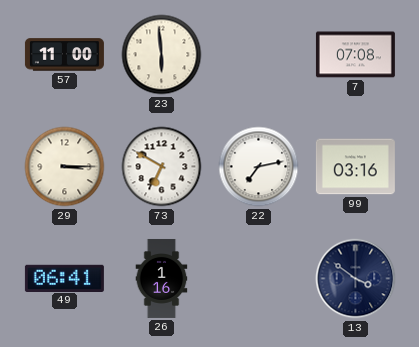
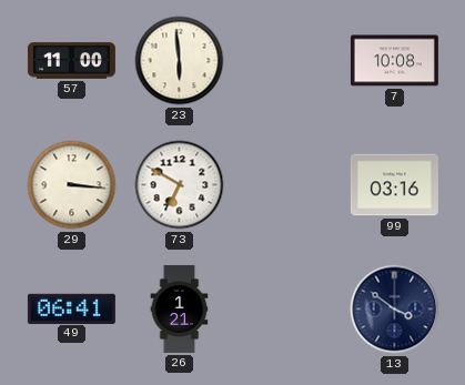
7: 07:08 -> 10:08
29: 3:15 -> 3:16
22: 7:13 -> none
26: 1:16 -> 1:21
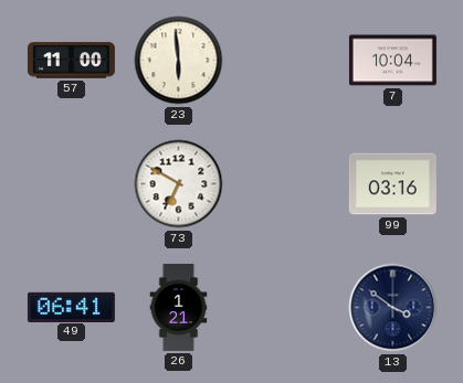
7: 10:08 -> 10:04
29: 3:16 -> none
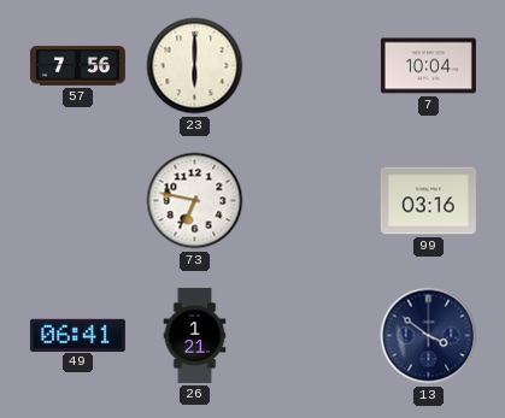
57: 11:00 -> 7:56
23: 5:59 -> 6:00
73: 6:50 -> 6:47
